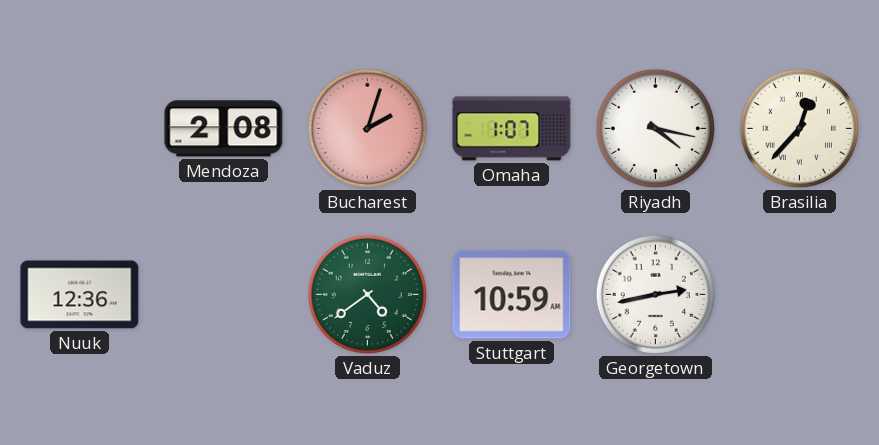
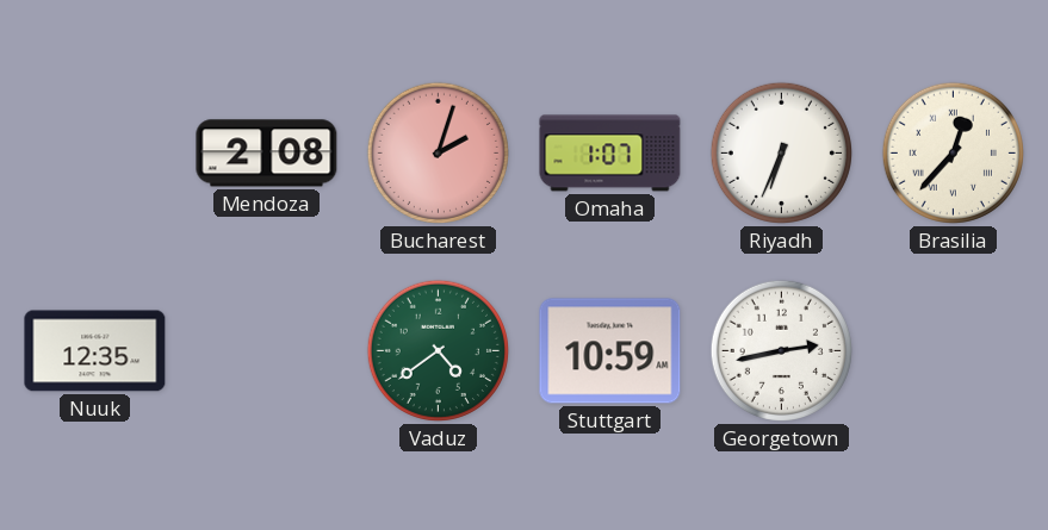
Riyadh: 4:17 -> 6:34
Nuuk: 12:36 -> 12:35
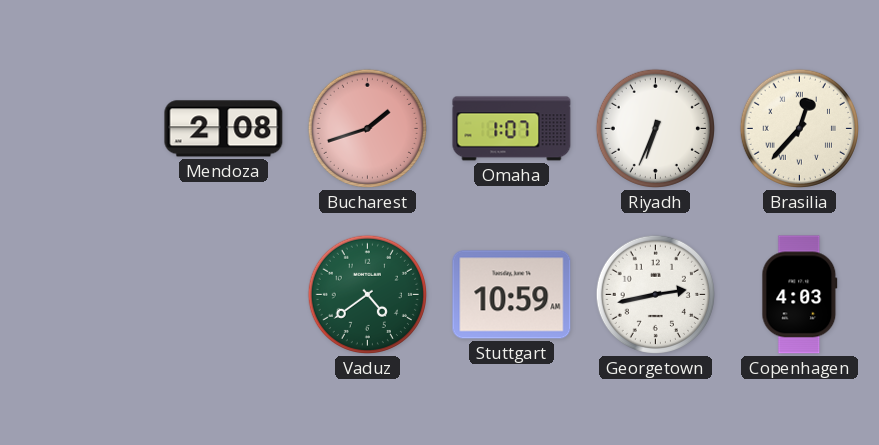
Bucharest: 2:03 -> 1:42
Nuuk: 12:35 -> none
Copenhagen: none -> 4:03
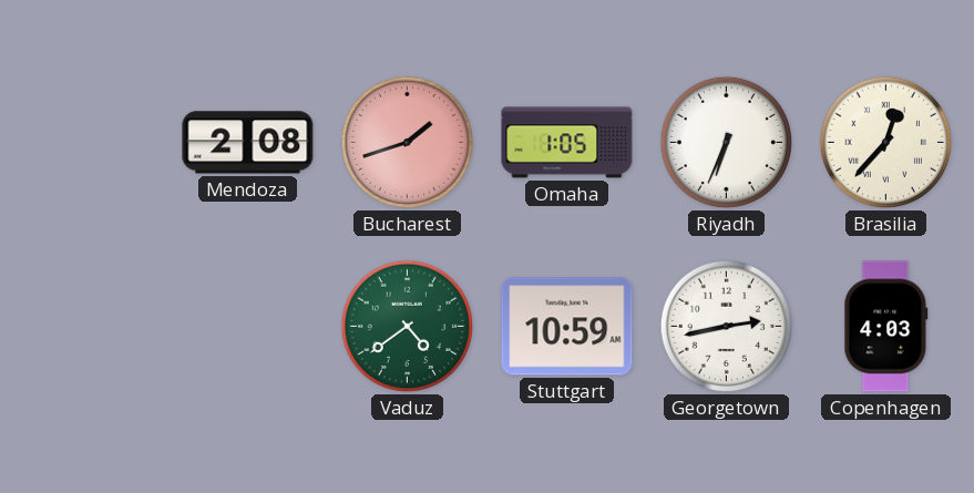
Omaha: 1:07 -> 1:05
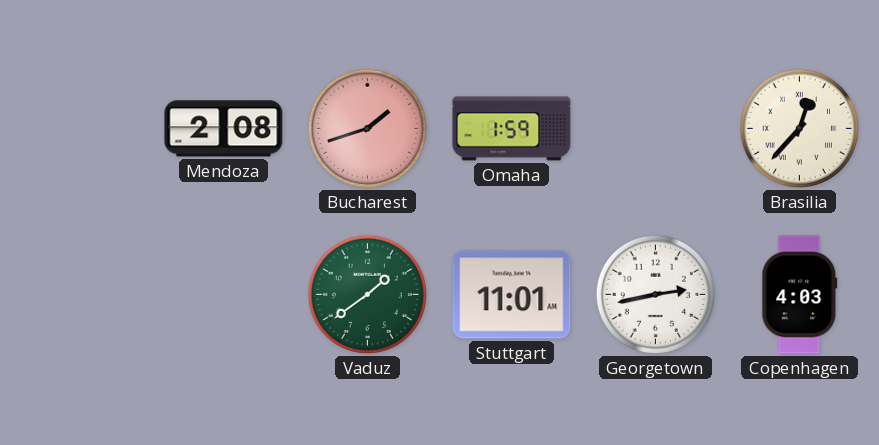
Omaha: 1:05 -> 1:59
Riyadh: 6:34 -> none
Vaduz: 4:39 -> 1:39
Stuttgart: 10:59 -> 11:01
